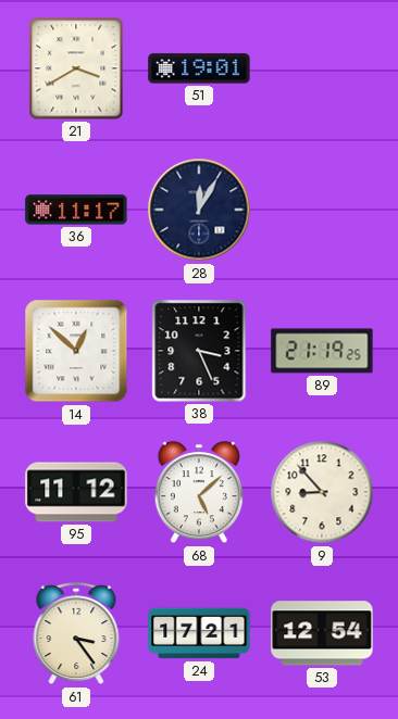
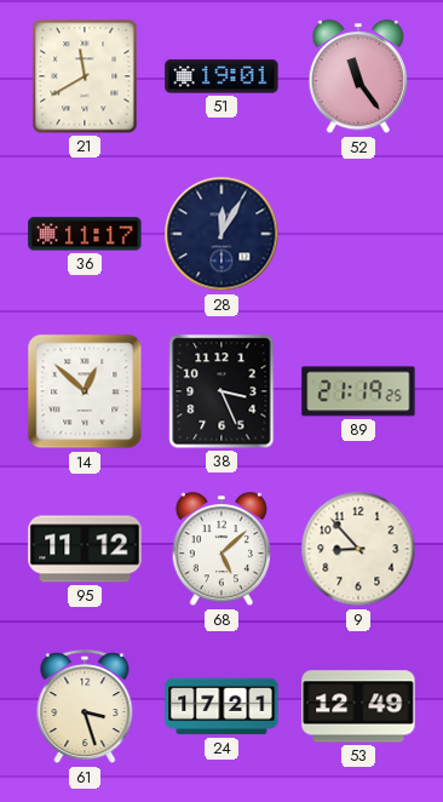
21: 3:40 -> 11:40
52: none -> 11:24
61: 3:24 -> 3:27
53: 12:54 -> 12:49
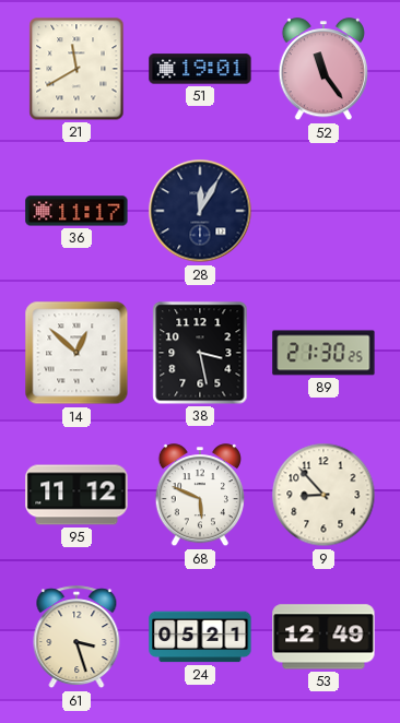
38: 3:26 -> 3:28
89: 21:19 -> 21:30
68: 5:08 -> 5:49
24: 17:21 -> 05:21
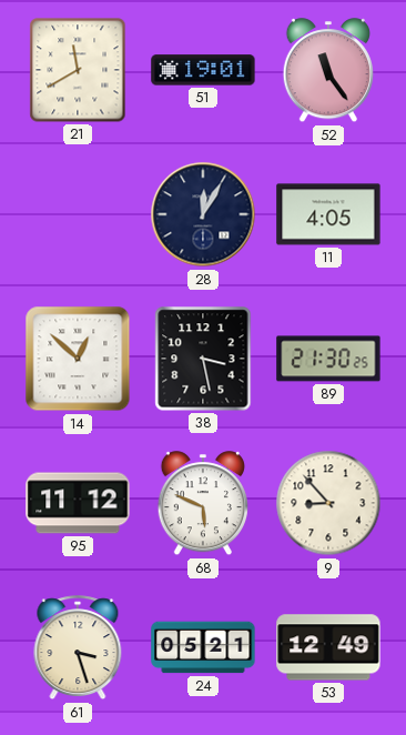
36: 11:17 -> none
11: none -> 4:05
